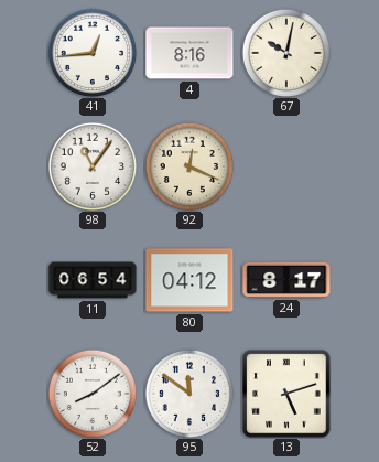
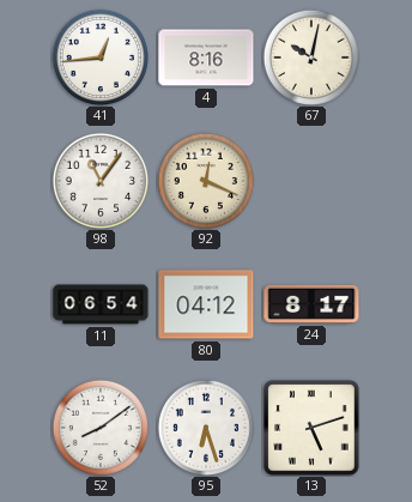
95: 11:51 -> 6:27
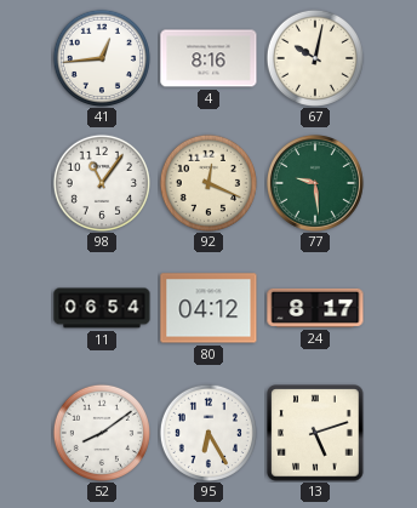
77: none -> 9:29
95: 6:27 -> 6:25
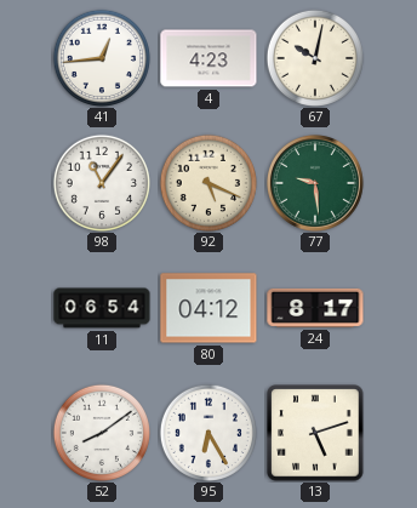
4: 8:16 -> 4:23
92: 12:19 -> 5:19
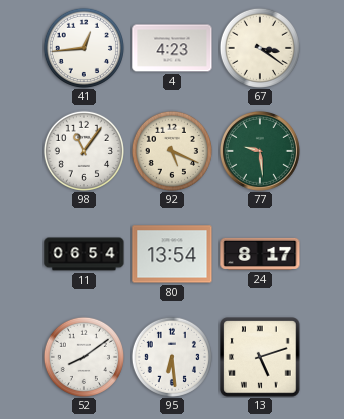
67: 10:02 -> 3:21
80: 04:12 -> 13:54
95: 6:25 -> 6:29
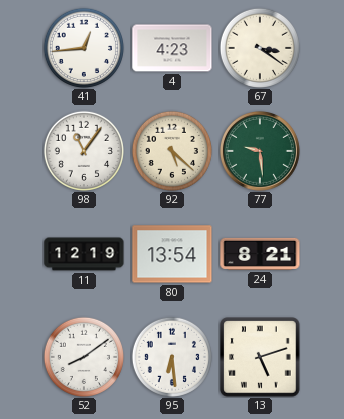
92: 5:19 -> 5:22
11: 06:54 -> 12:19
24: 8:17 -> 8:21
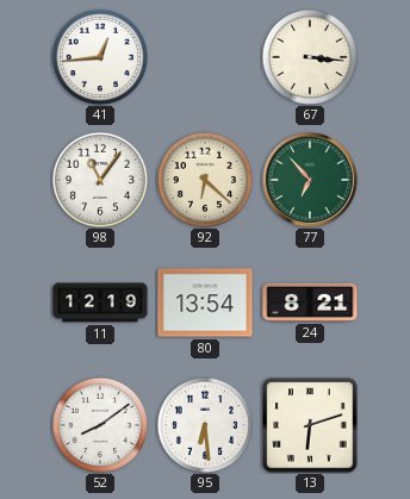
4: 4:23 -> none
67: 3:21 -> 3:16
92: 5:22 -> 6:22
77: 9:29 -> 6:53
13: 5:12 -> 6:12
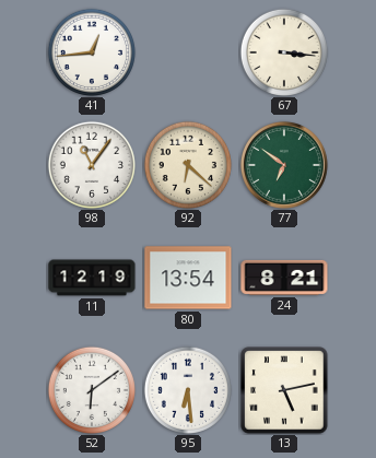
77: 6:53 -> 6:51
52: 8:09 -> 6:09
13: 6:12 -> 5:13
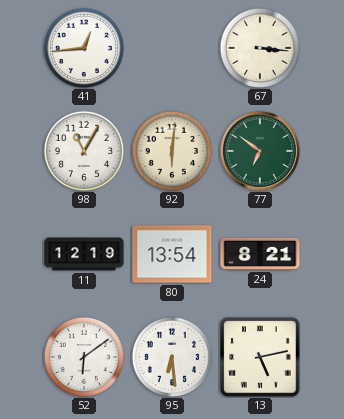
98: 11:06 -> 11:05
92: 6:22 -> 6:01
